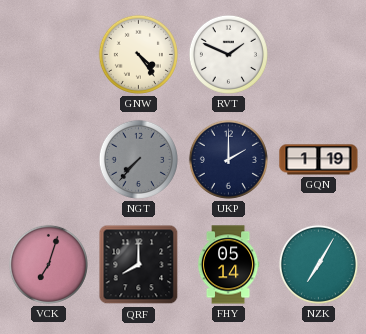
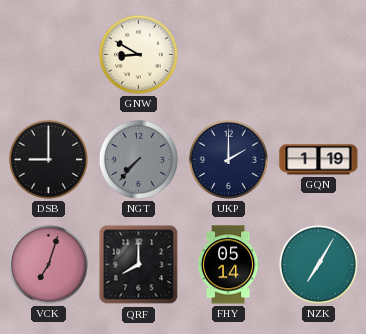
GNW: 4:24 -> 8:50
RVT: 1:49 -> none
DSB: none -> 9:00
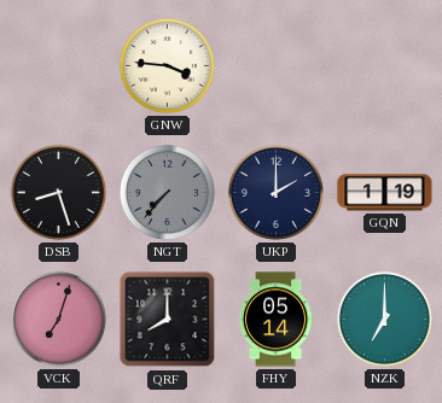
GNW: 8:50 -> 3:46
DSB: 9:00 -> 8:27
NZK: 7:05 -> 7:00
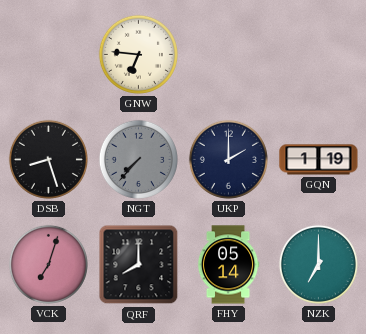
GNW: 3:46 -> 6:46
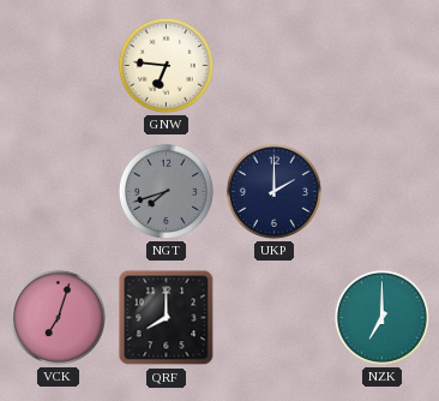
DSB: 8:27 -> none
NGT: 7:37 -> 7:42
GQN: 1:19 -> none
FHY: 05:14 -> none
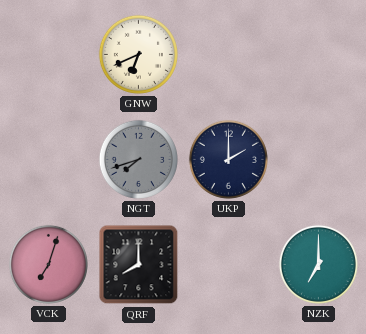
GNW: 6:46 -> 6:41
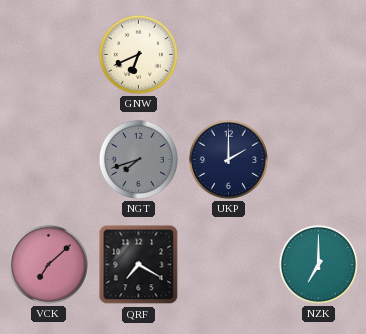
VCK: 7:03 -> 7:08
QRF: 8:00 -> 7:20
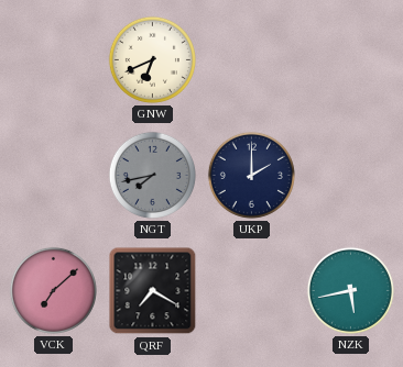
NGT: 7:42 -> 7:43
NZK: 7:00 -> 5:43
